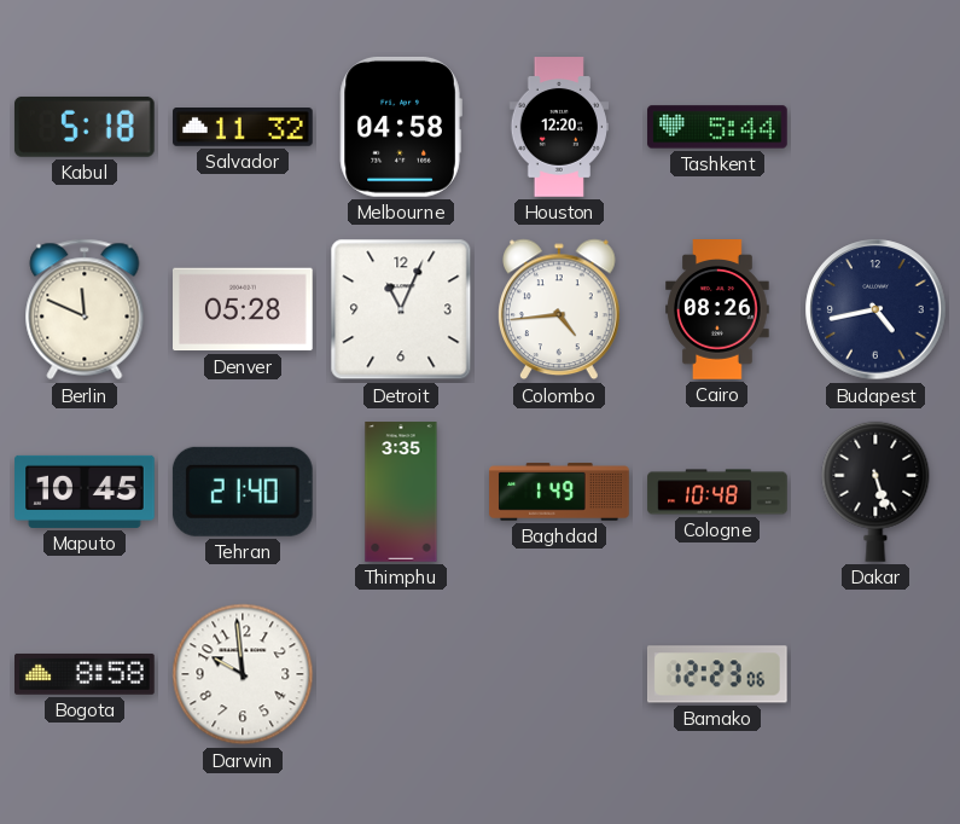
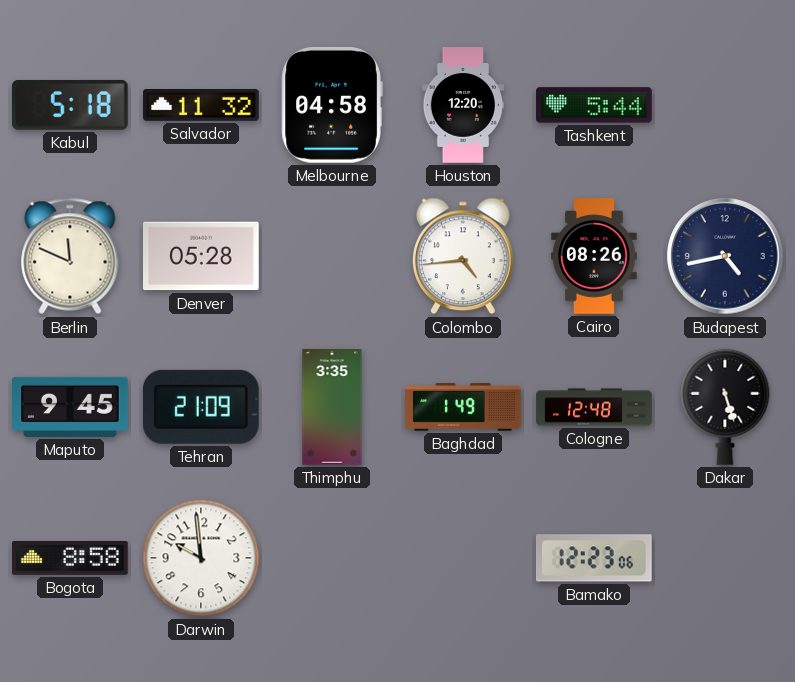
Detroit: 11:04 -> none
Maputo: 10:45 -> 9:45
Tehran: 21:40 -> 21:09
Cologne: 10:48 -> 12:48
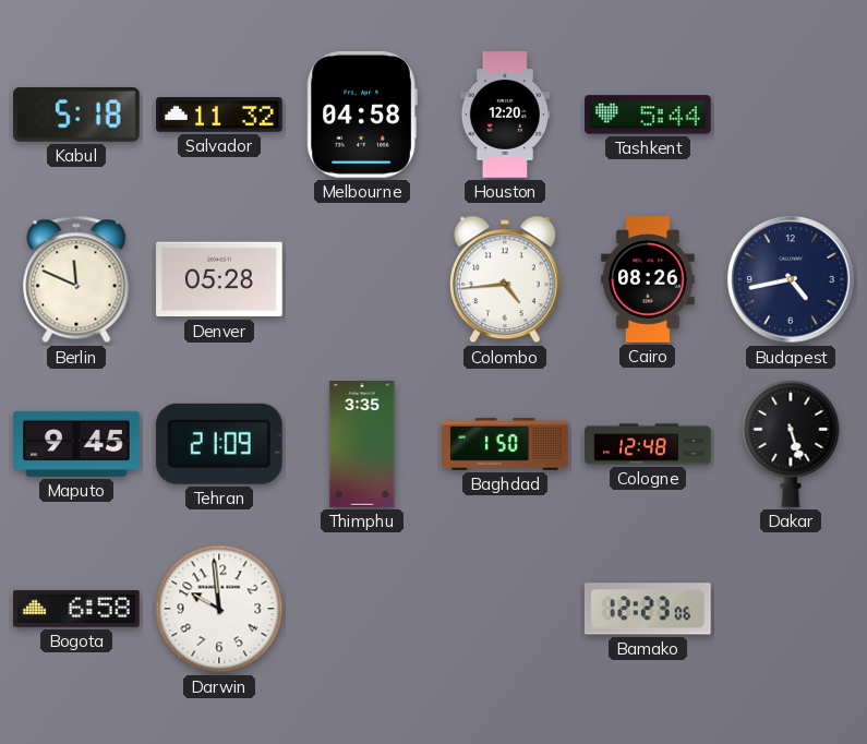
Baghdad: 1:49 -> 1:50
Bogota: 8:58 -> 6:58
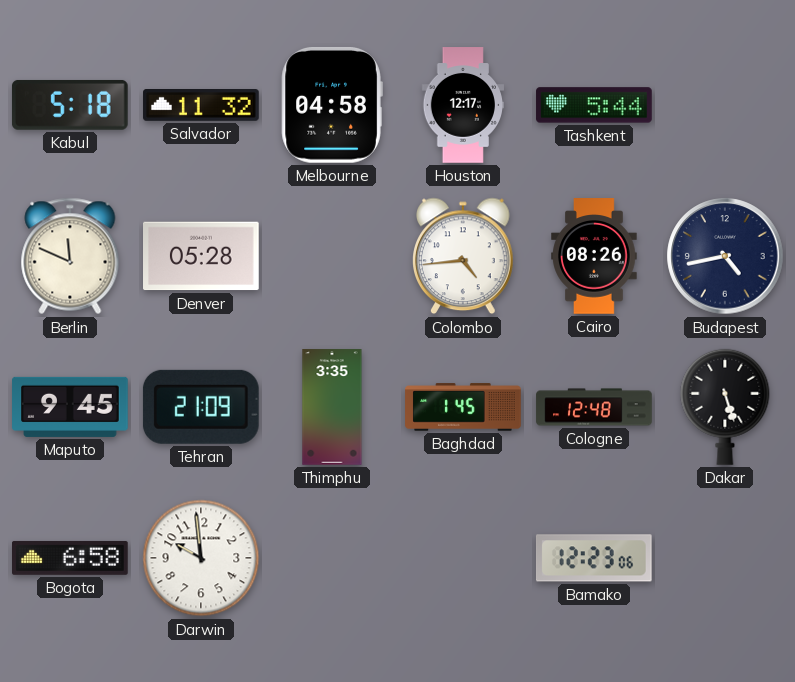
Houston: 12:20 -> 12:17
Baghdad: 1:50 -> 1:45
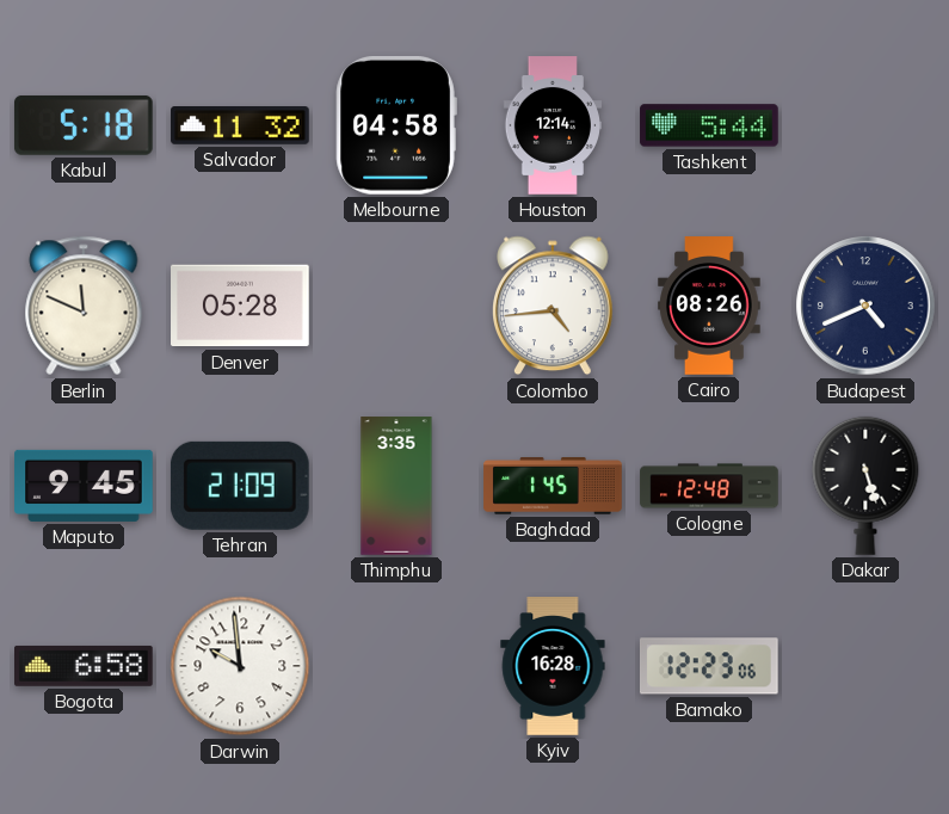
Houston: 12:17 -> 12:14
Budapest: 4:43 -> 4:41
Kyiv: none -> 16:28
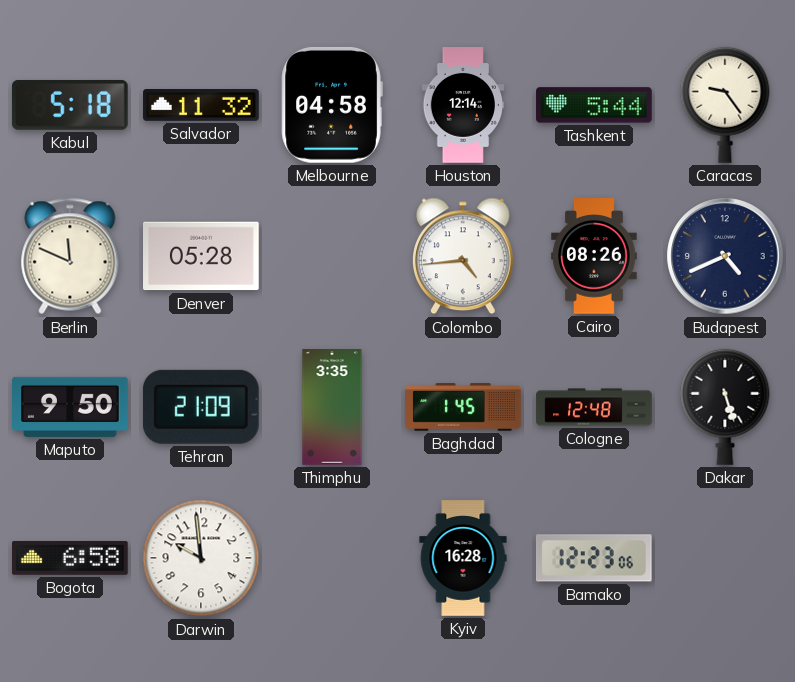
Caracas: none -> 9:24
Maputo: 9:45 -> 9:50
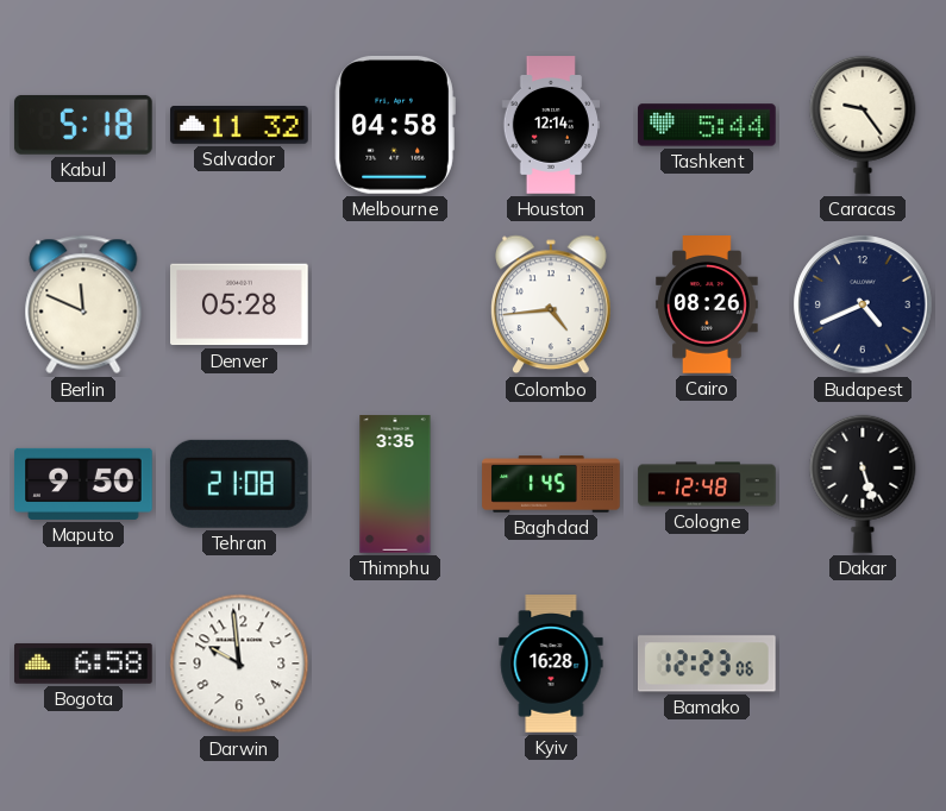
Tehran: 21:09 -> 21:08
